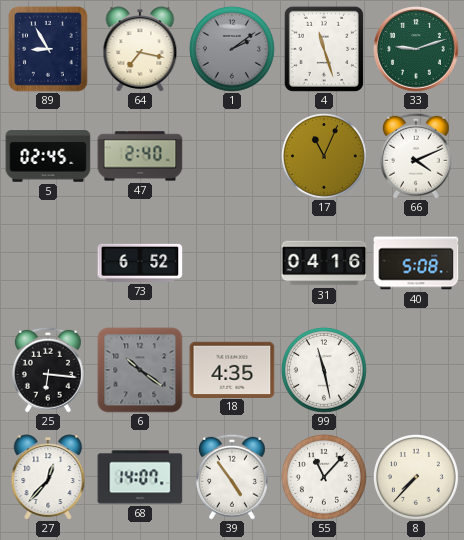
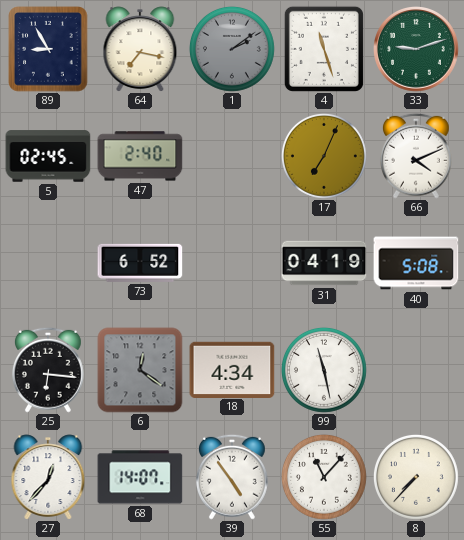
17: 11:04 -> 7:04
31: 04:16 -> 04:19
6: 10:21 -> 12:21
18: 4:35 -> 4:34
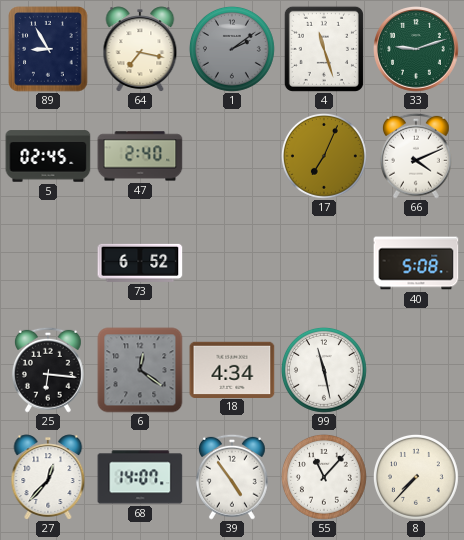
31: 04:19 -> none
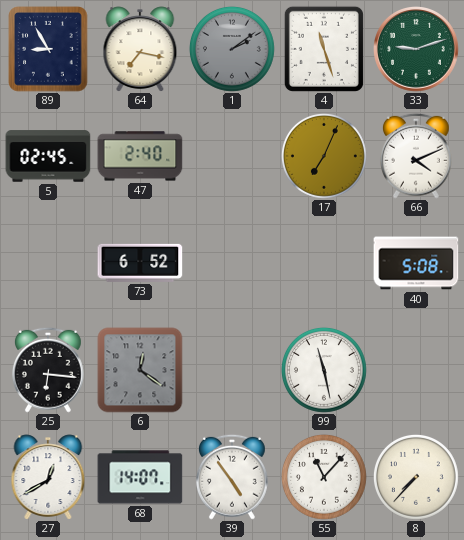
18: 4:34 -> none
27: 12:37 -> 12:40
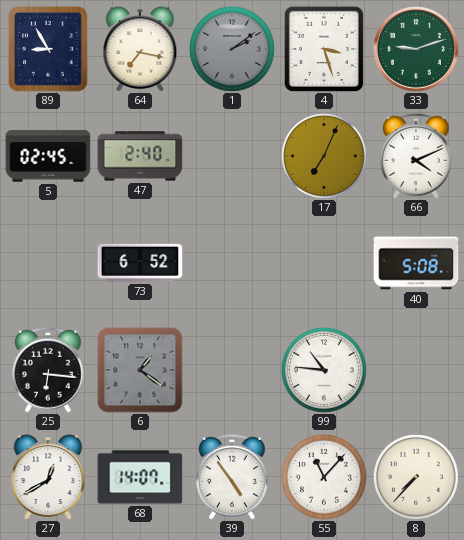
4: 11:27 -> 3:27
6: 12:21 -> 1:21
99: 11:28 -> 10:46
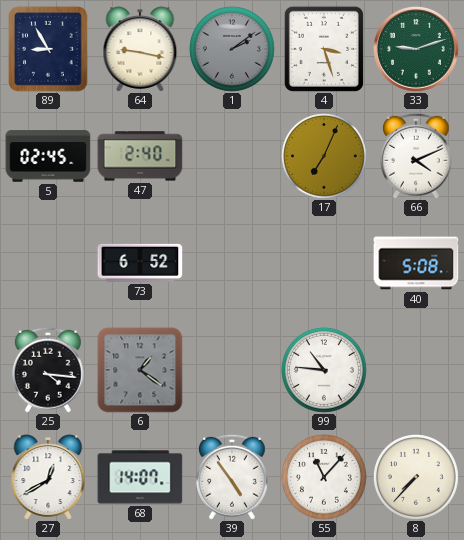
64: 7:17 -> 9:17
25: 6:16 -> 4:16
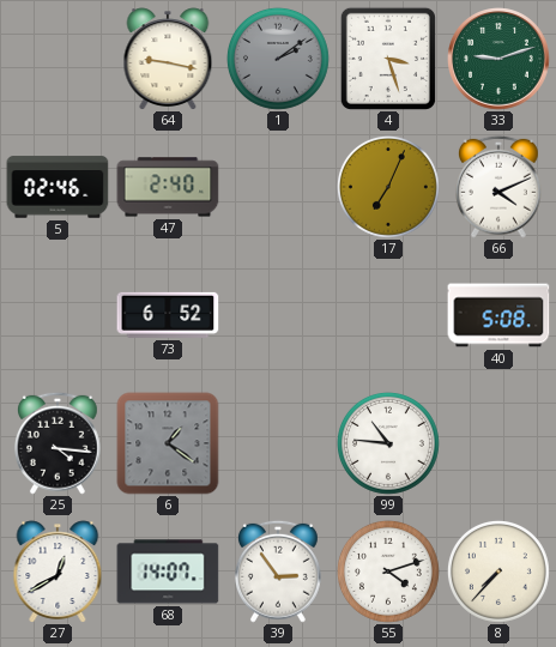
89: 8:55 -> none
5: 02:45 -> 02:46
39: 4:54 -> 2:54
55: 11:07 -> 4:12
